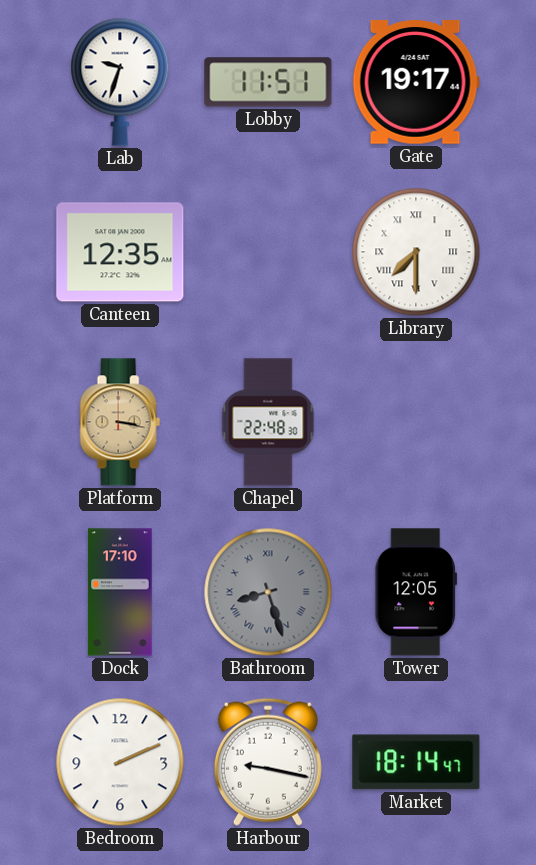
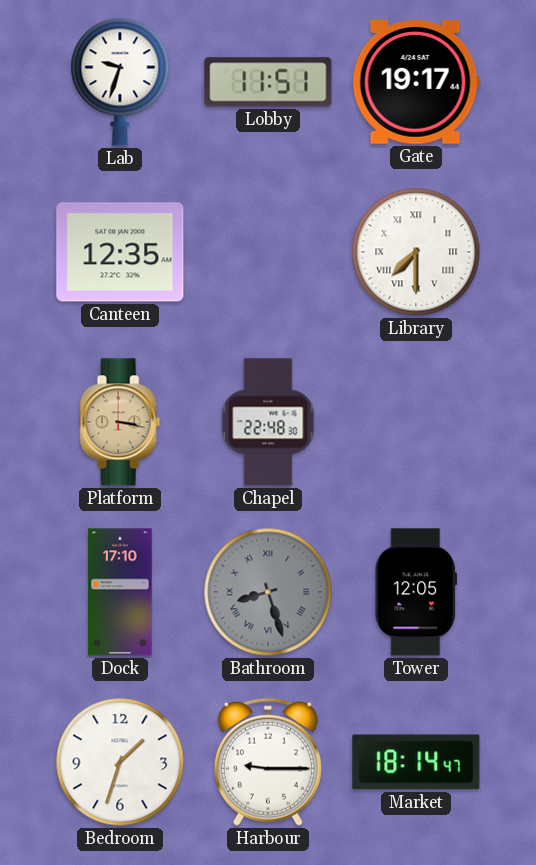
Bedroom: 2:11 -> 1:33
Harbour: 9:17 -> 9:15
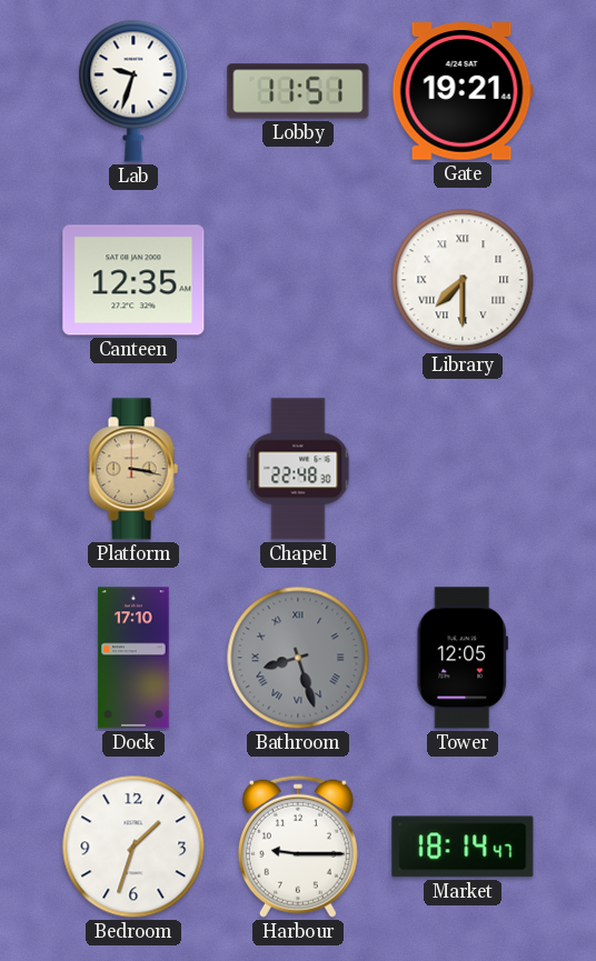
Gate: 19:17 -> 19:21
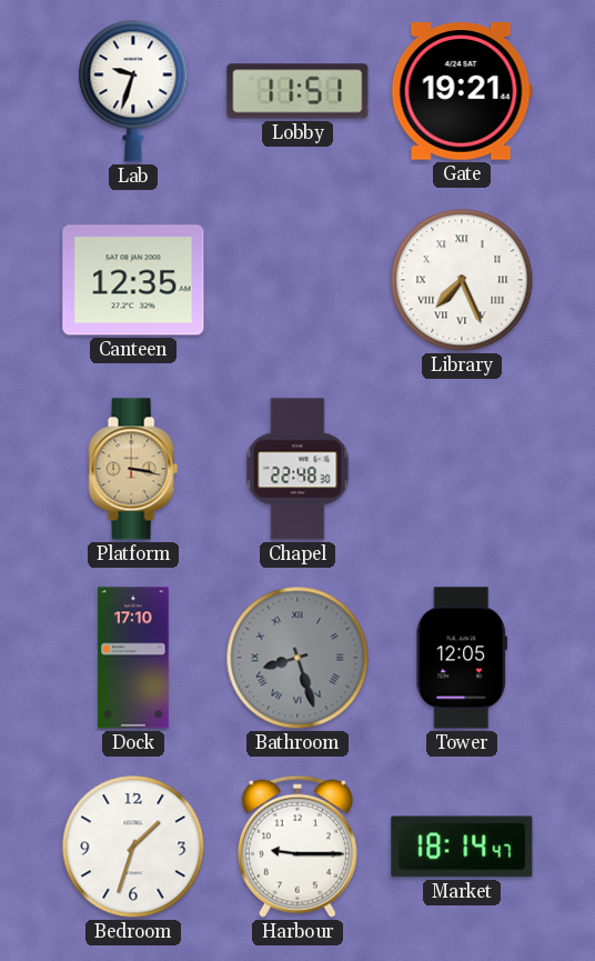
Library: 7:30 -> 7:26
